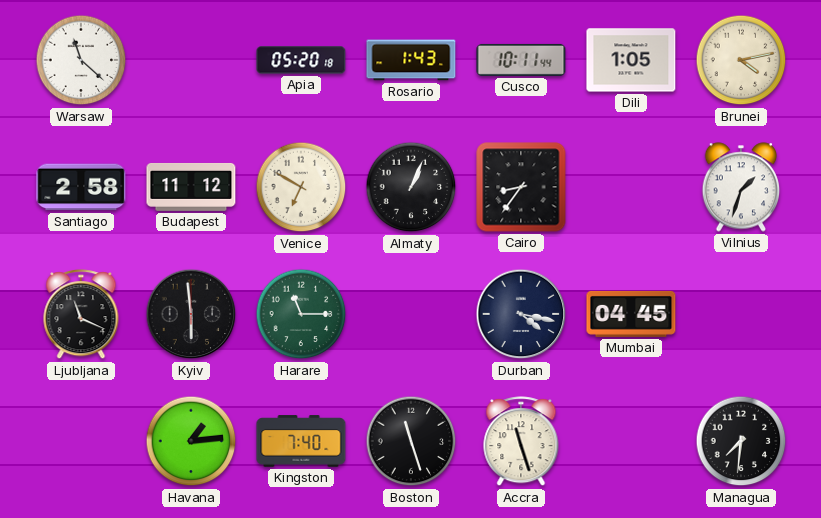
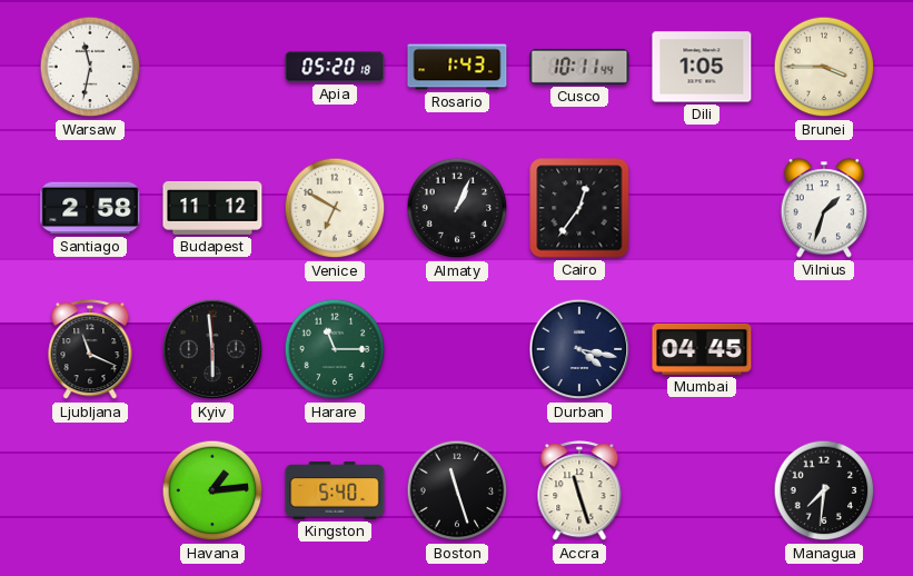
Warsaw: 11:22 -> 11:32
Brunei: 4:13 -> 3:45
Cairo: 8:36 -> 12:36
Kingston: 7:40 -> 5:40
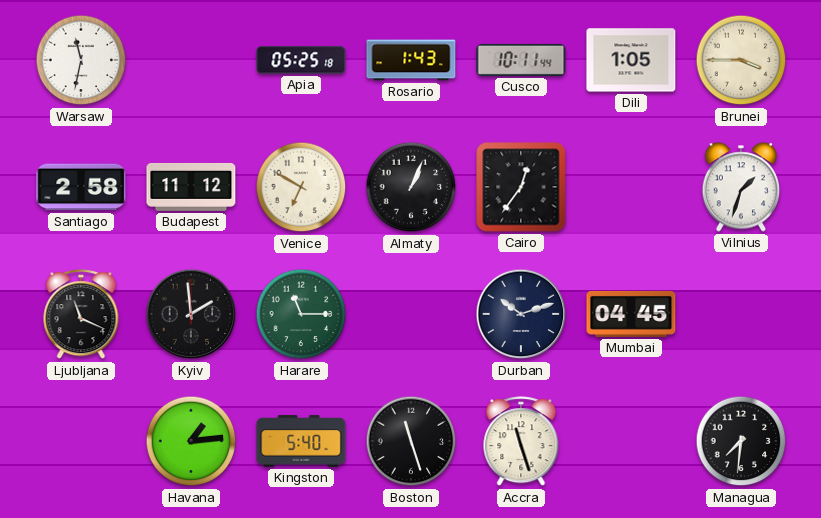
Apia: 05:20 -> 05:25
Kyiv: 5:59 -> 1:59
Durban: 4:17 -> 10:12
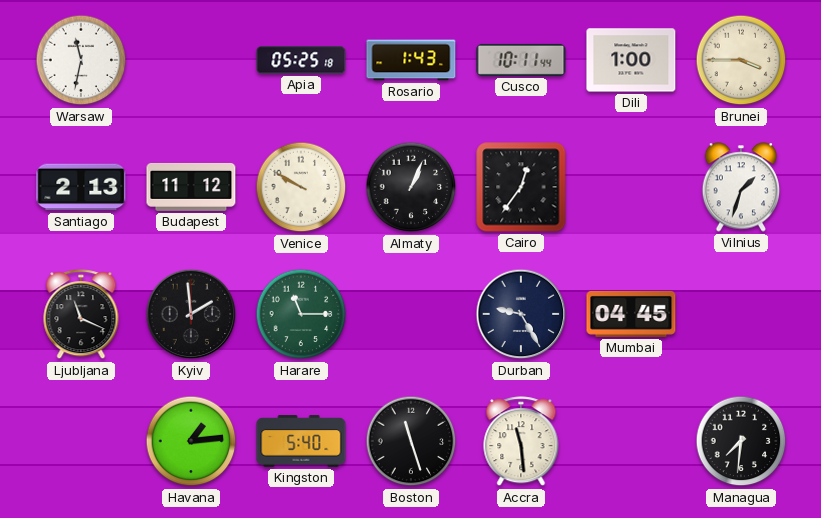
Dili: 1:05 -> 1:00
Santiago: 2:58 -> 2:13
Venice: 6:50 -> 9:50
Durban: 10:12 -> 9:25
Accra: 11:27 -> 11:29
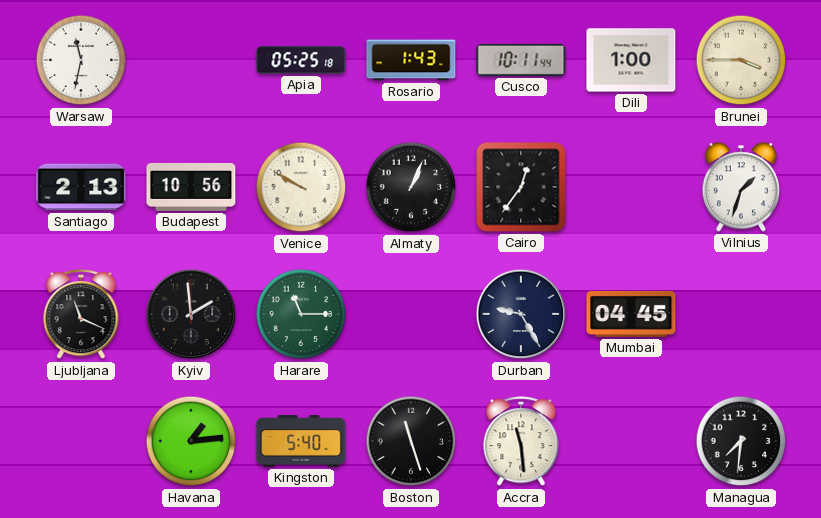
Budapest: 11:12 -> 10:56
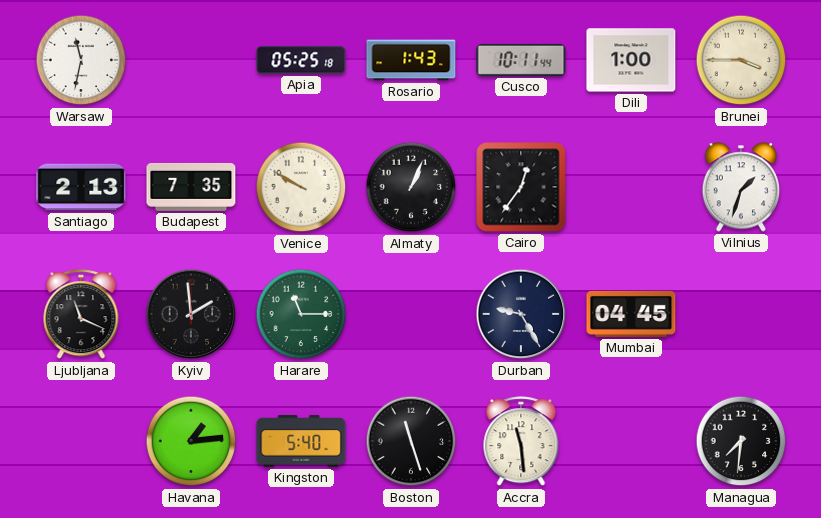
Budapest: 10:56 -> 7:35
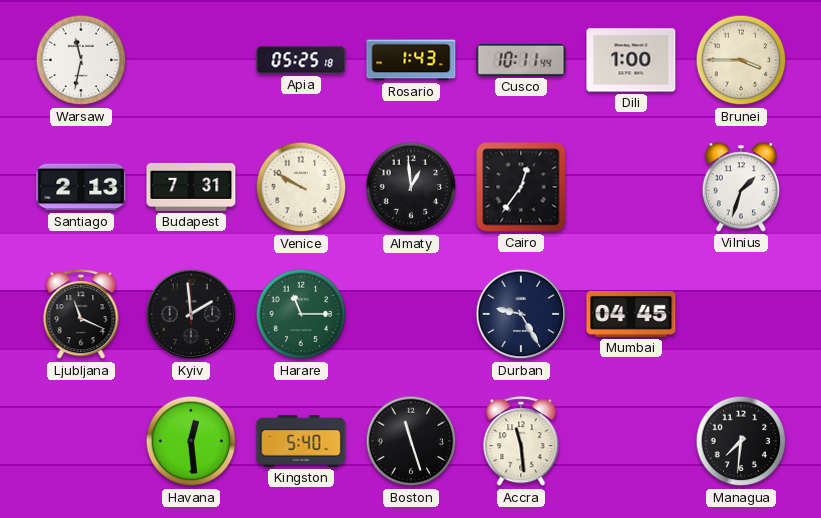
Budapest: 7:35 -> 7:31
Almaty: 1:04 -> 12:59
Havana: 1:14 -> 12:29
